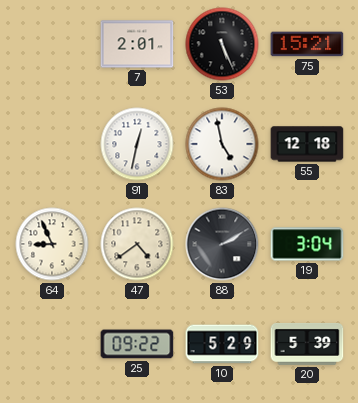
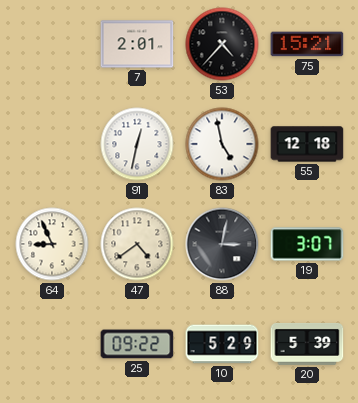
53: 5:26 -> 4:37
88: 2:10 -> 3:02
19: 3:04 -> 3:07
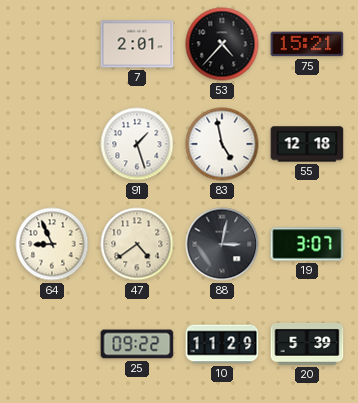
91: 12:32 -> 1:27
10: 5:29 -> 11:29
